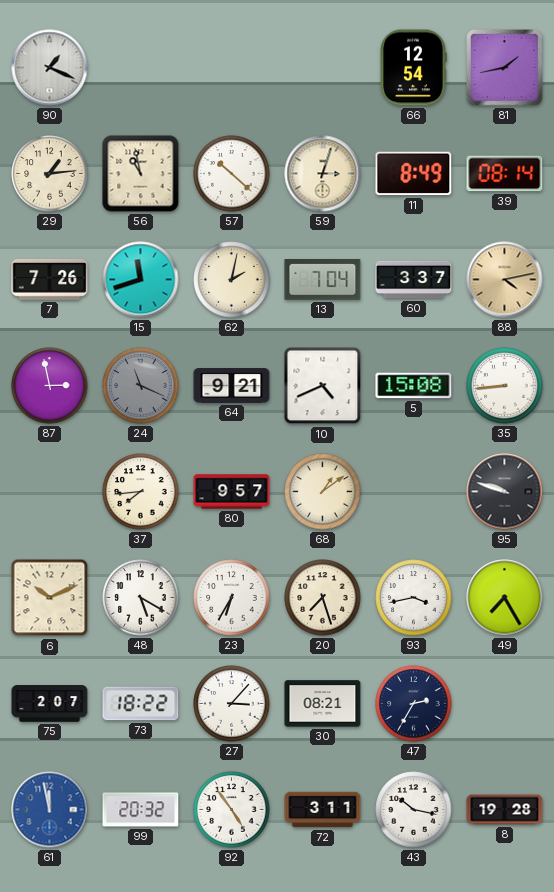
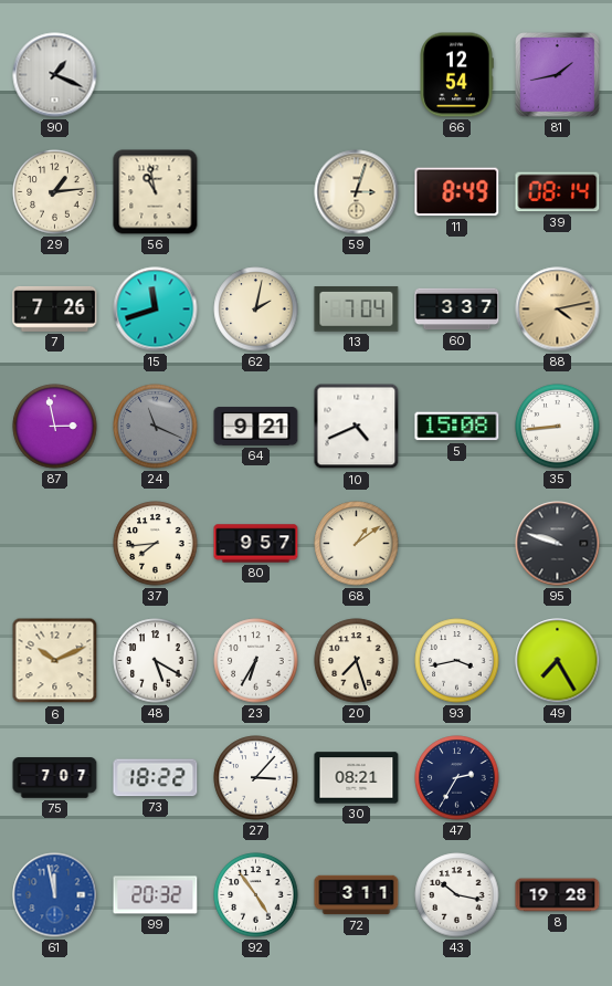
57: 10:22 -> none
75: 2:07 -> 7:07
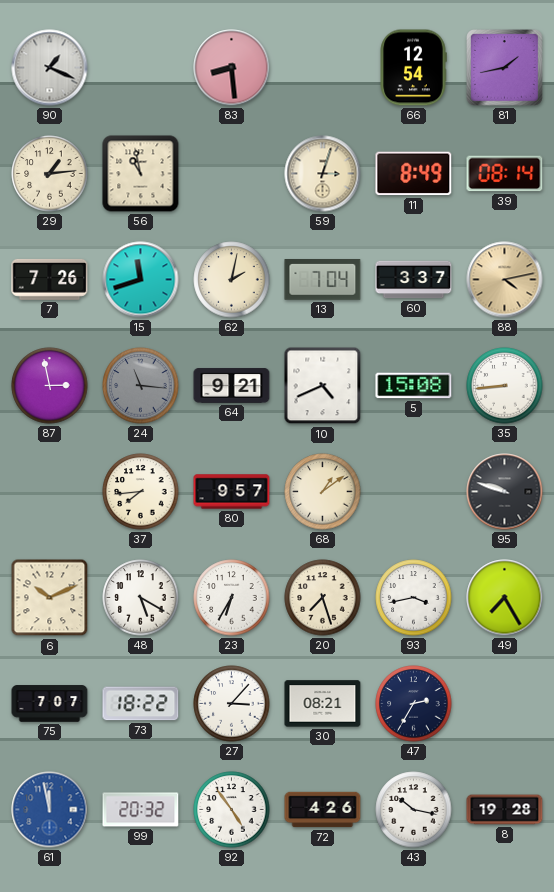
83: none -> 8:29
24: 11:19 -> 11:16
72: 3:11 -> 4:26
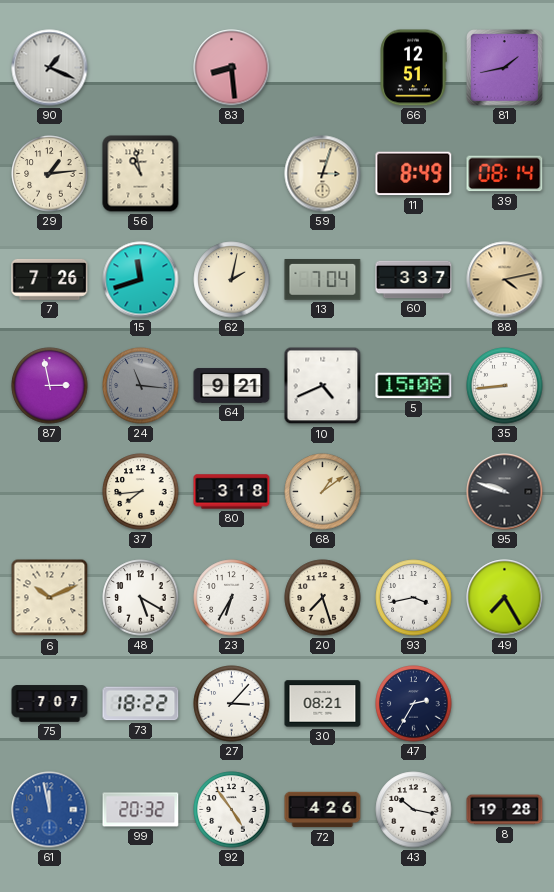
66: 12:54 -> 12:51
80: 9:57 -> 3:18
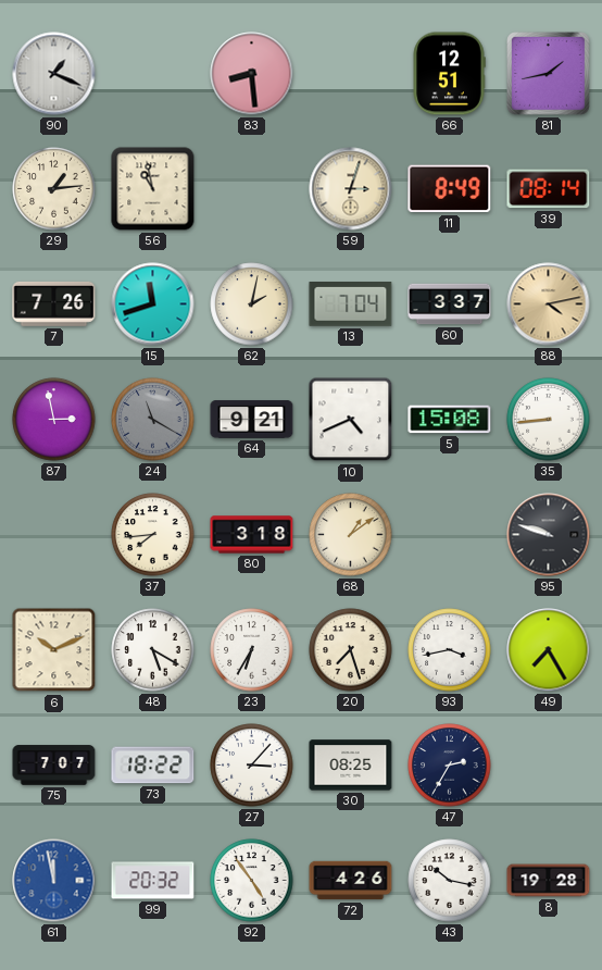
24: 11:16 -> 11:20
30: 08:21 -> 08:25
